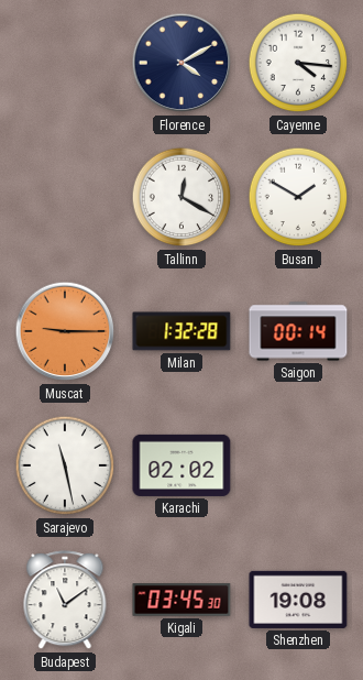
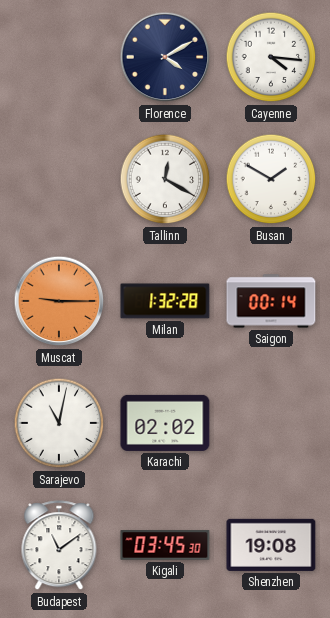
Sarajevo: 11:28 -> 11:02
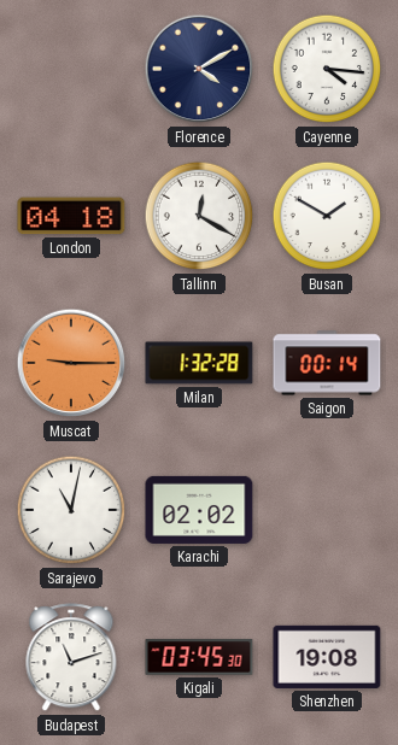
London: none -> 04:18
Budapest: 11:09 -> 11:12
